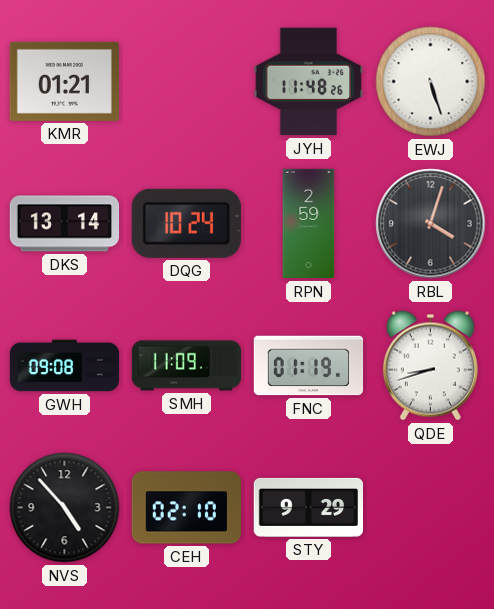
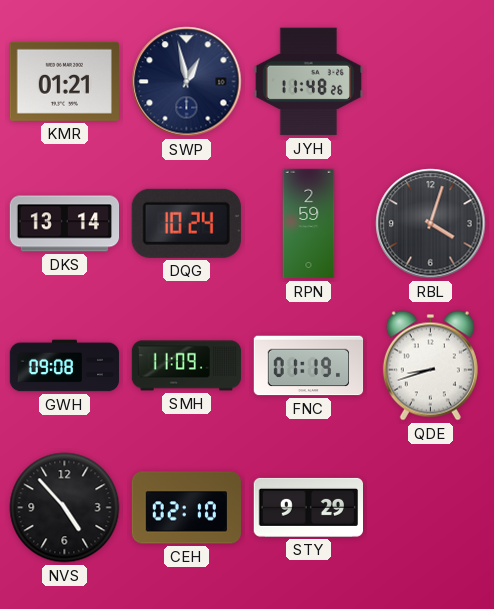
SWP: none -> 12:58
EWJ: 5:27 -> none
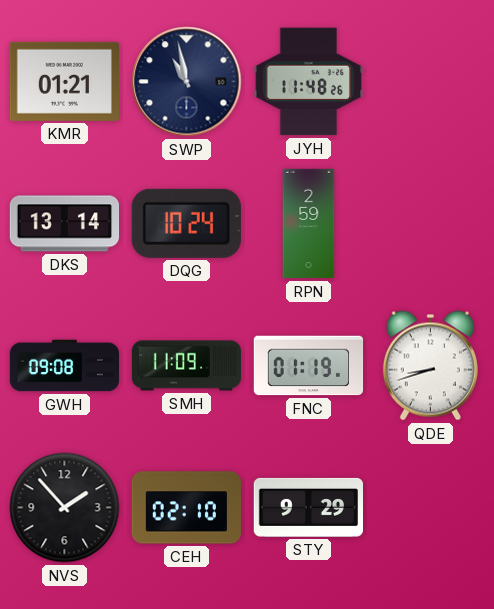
SWP: 12:58 -> 10:58
RBL: 4:03 -> none
NVS: 4:53 -> 1:53
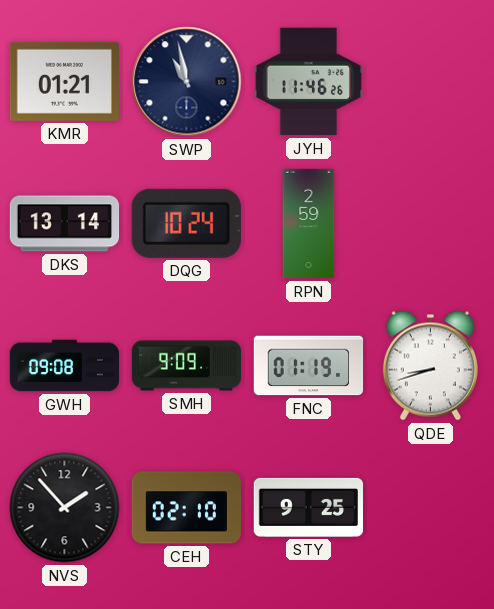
JYH: 11:48 -> 11:46
SMH: 11:09 -> 9:09
STY: 9:29 -> 9:25
